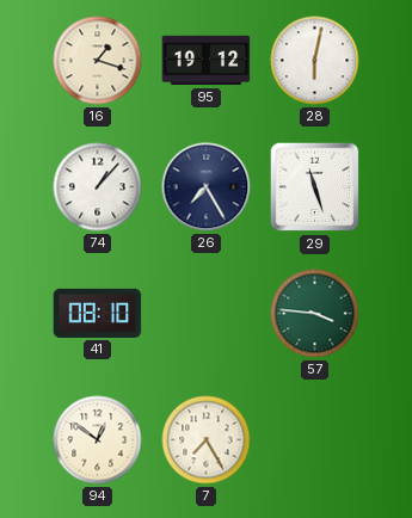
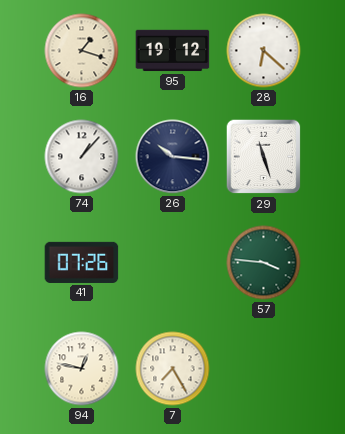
28: 6:02 -> 6:22
26: 7:25 -> 10:16
41: 08:10 -> 07:26
94: 12:51 -> 12:47
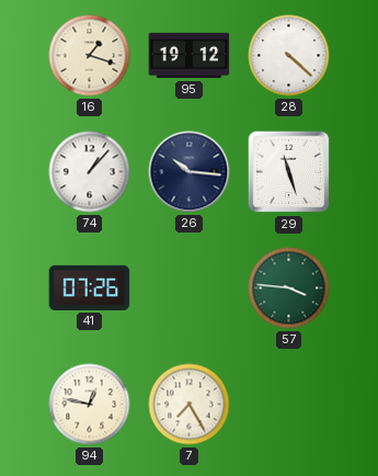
28: 6:22 -> 4:22
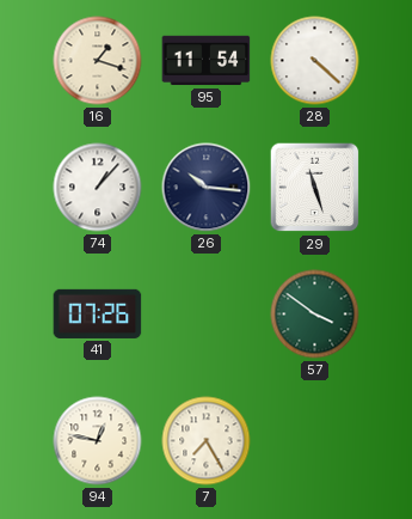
95: 19:12 -> 11:54
57: 3:46 -> 3:51
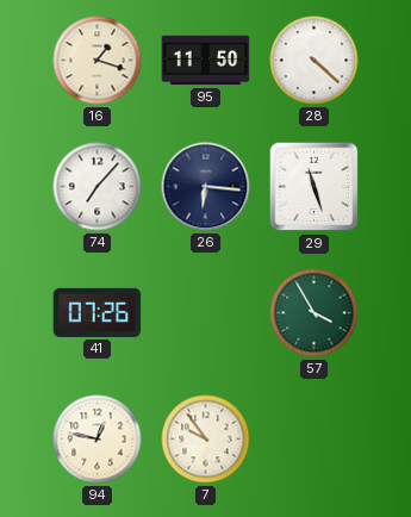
95: 11:54 -> 11:50
74: 1:07 -> 7:07
26: 10:16 -> 6:16
57: 3:51 -> 3:55
7: 7:25 -> 9:54
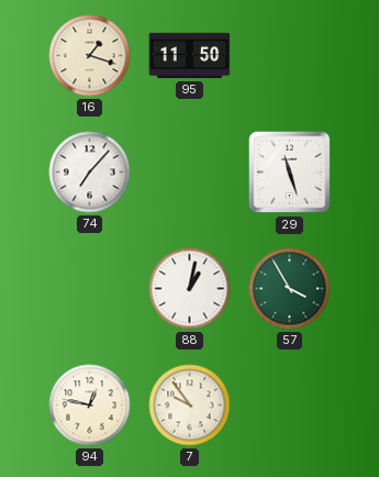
28: 4:22 -> none
26: 6:16 -> none
41: 07:26 -> none
88: none -> 1:02
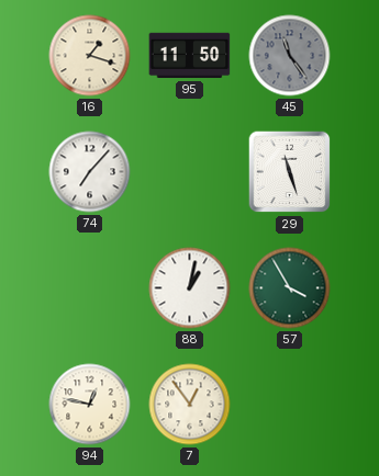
45: none -> 11:24
7: 9:54 -> 12:54
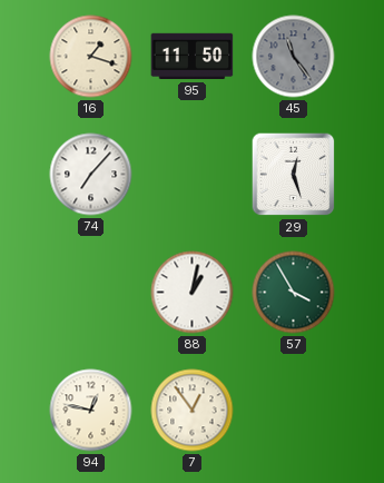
29: 11:27 -> 12:27
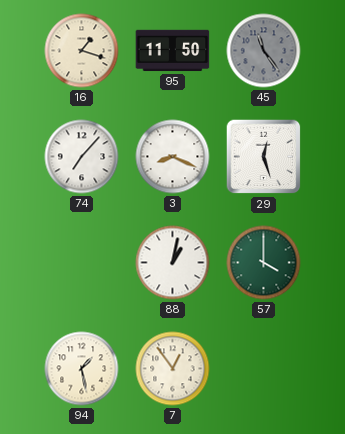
3: none -> 8:19
57: 3:55 -> 4:00
94: 12:47 -> 1:28
